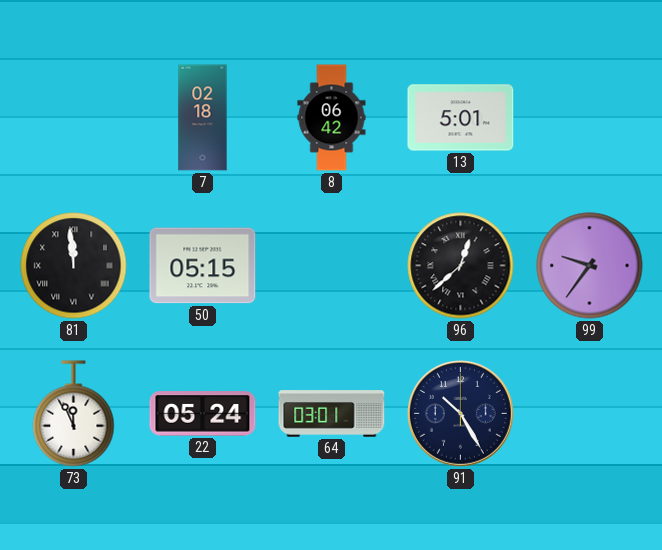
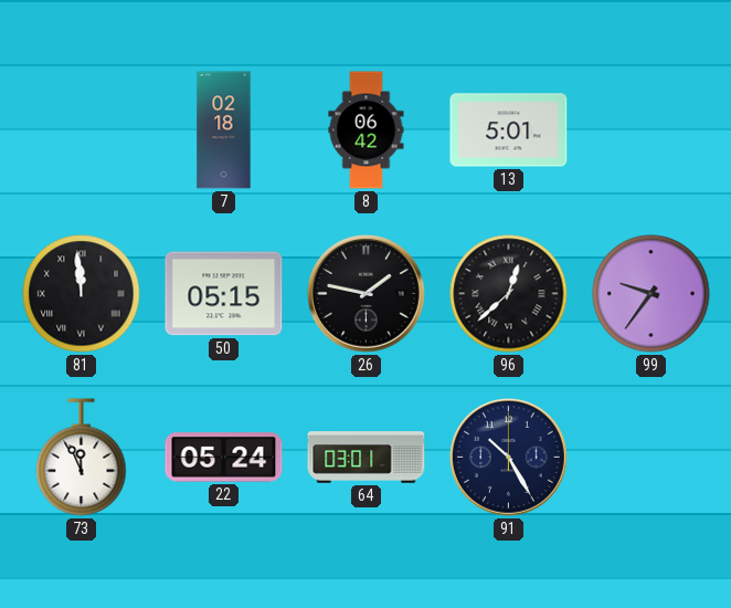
26: none -> 1:47
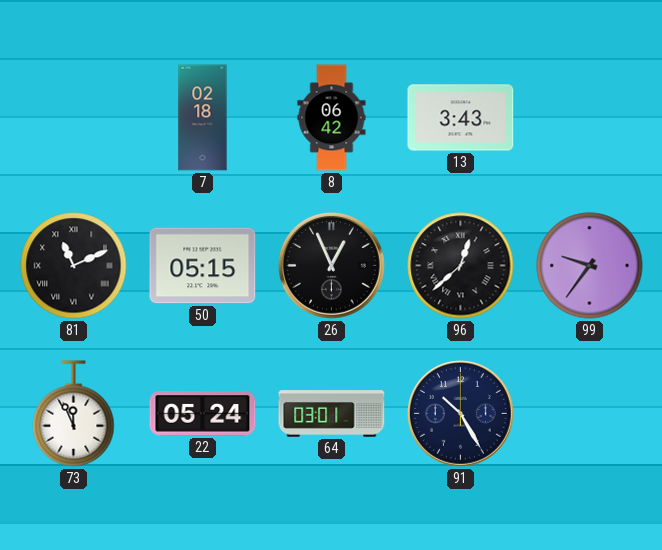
13: 5:01 -> 3:43
81: 11:59 -> 11:11
26: 1:47 -> 12:56
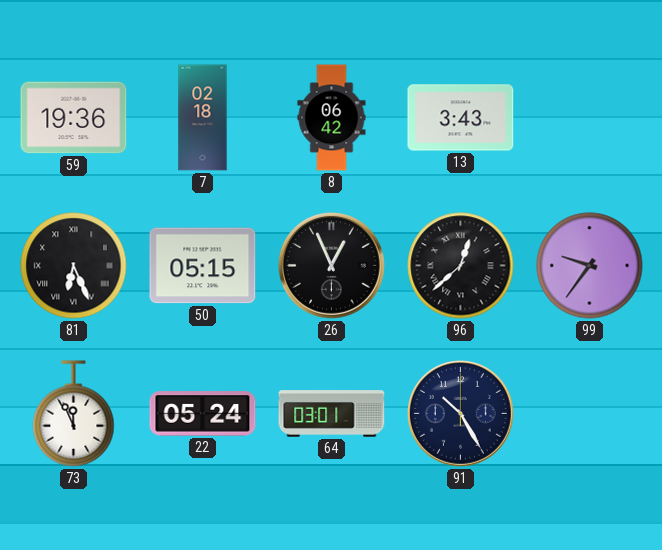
59: none -> 19:36
81: 11:11 -> 6:26
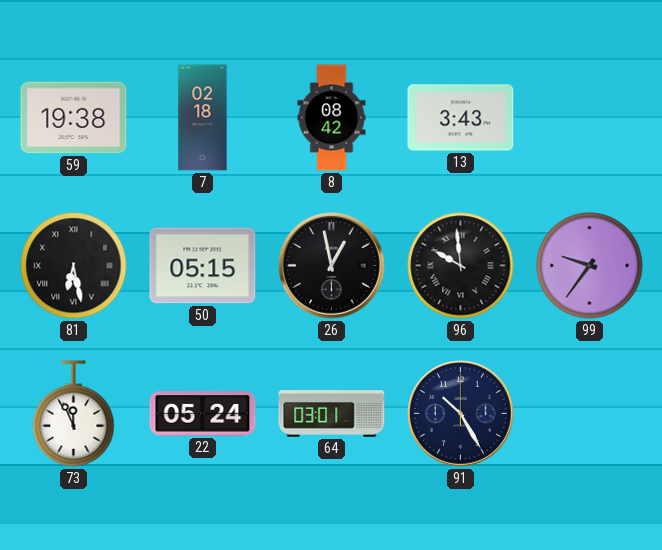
59: 19:36 -> 19:38
8: 06:42 -> 08:42
81: 6:26 -> 6:28
26: 12:56 -> 12:58
96: 12:38 -> 9:59
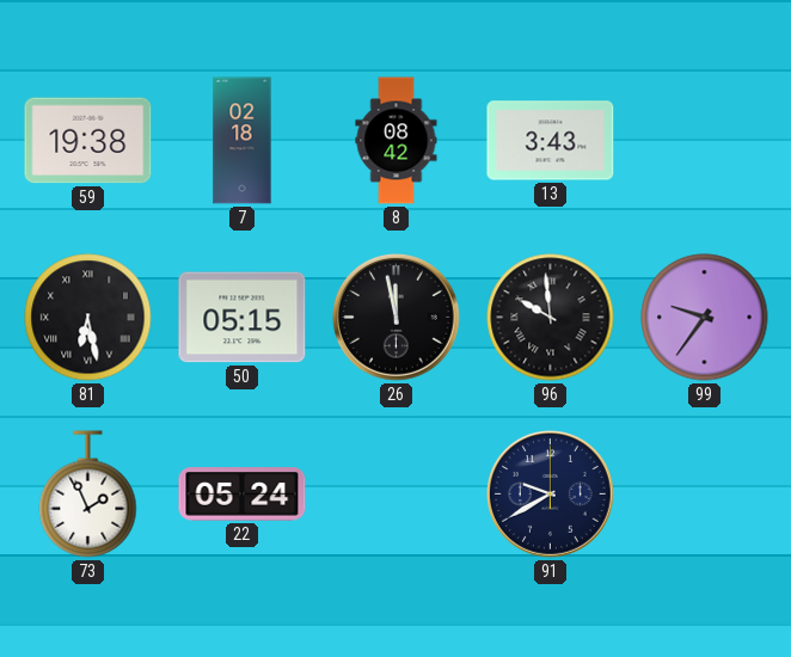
26: 12:58 -> 11:58
73: 11:56 -> 1:56
64: 03:01 -> none
91: 10:25 -> 9:40
